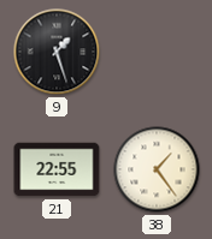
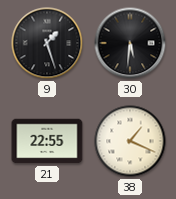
30: none -> 5:31
38: 1:24 -> 1:19
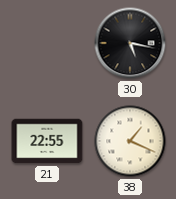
9: 1:27 -> none
30: 5:31 -> 5:17
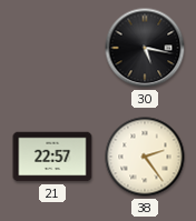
21: 22:55 -> 22:57
38: 1:19 -> 2:24
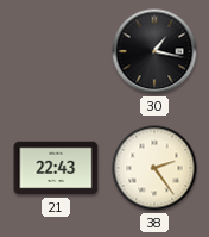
30: 5:17 -> 1:17
21: 22:57 -> 22:43
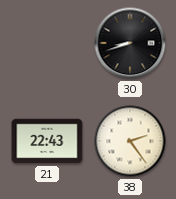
30: 1:17 -> 8:42
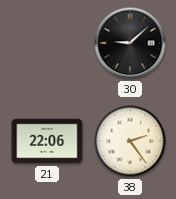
30: 8:42 -> 9:08
21: 22:43 -> 22:06
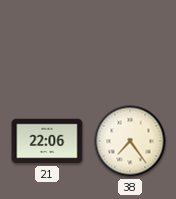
30: 9:08 -> none
38: 2:24 -> 7:24
